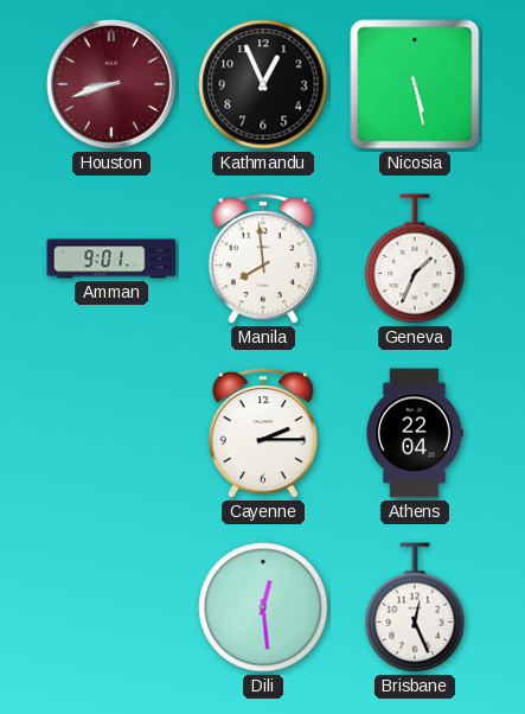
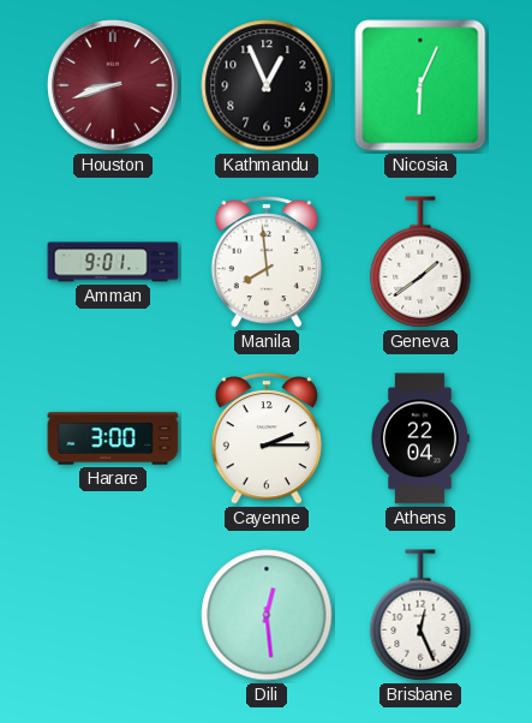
Nicosia: 5:28 -> 6:04
Geneva: 1:34 -> 1:39
Harare: none -> 3:00
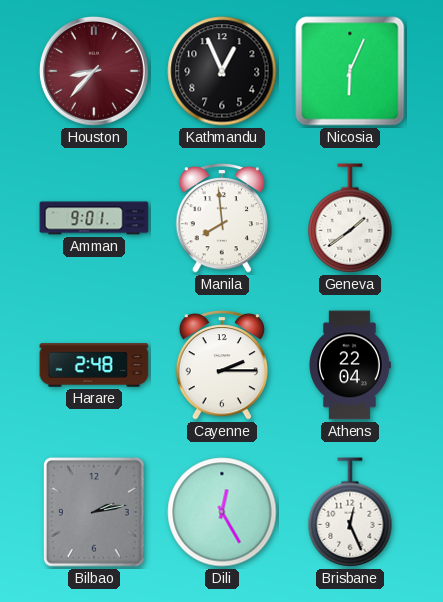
Houston: 8:42 -> 8:37
Harare: 3:00 -> 2:48
Bilbao: none -> 2:13
Dili: 12:29 -> 12:25
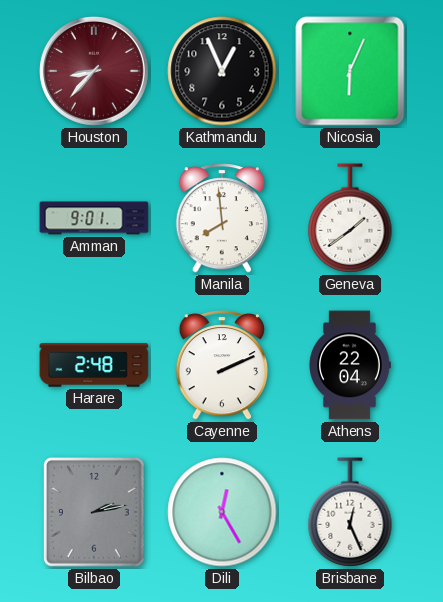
Cayenne: 2:15 -> 2:11
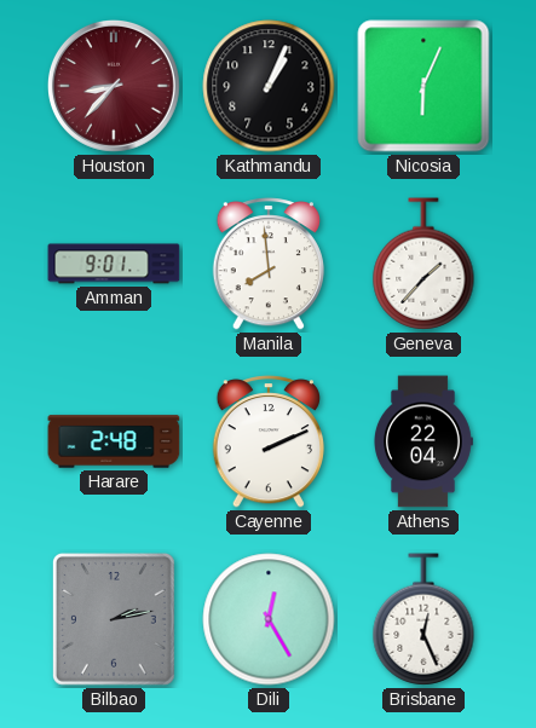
Kathmandu: 12:56 -> 1:04
Geneva: 1:39 -> 1:37
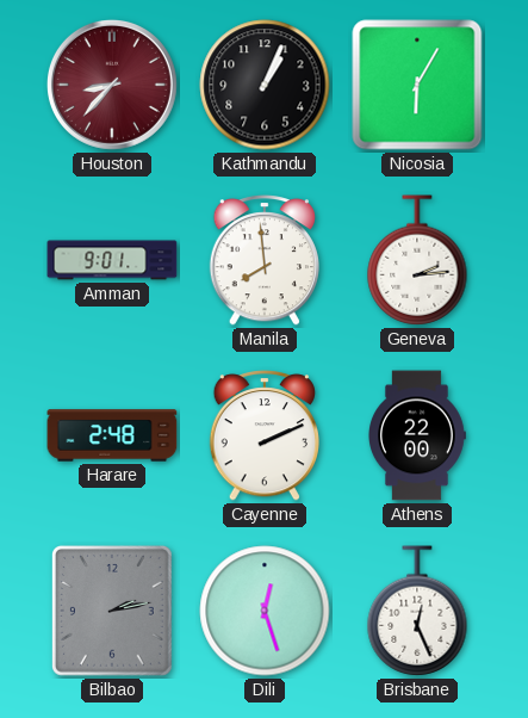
Nicosia: 6:04 -> 6:05
Geneva: 1:37 -> 2:14
Athens: 22:04 -> 22:00
Dili: 12:25 -> 12:27
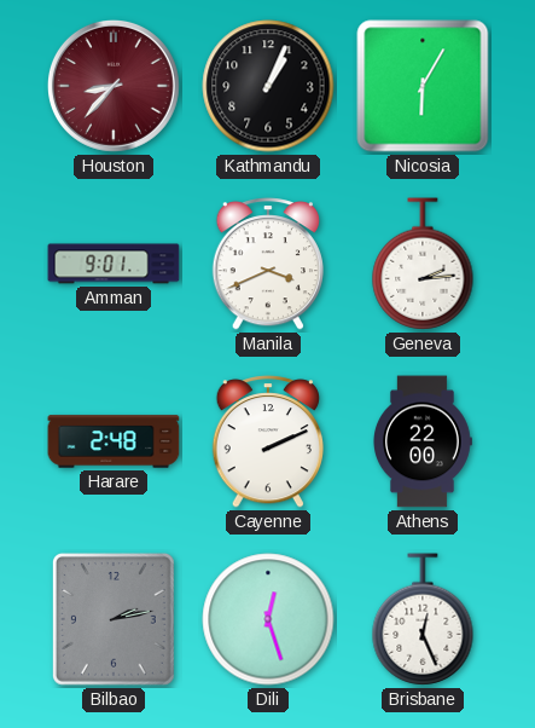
Manila: 7:59 -> 3:41
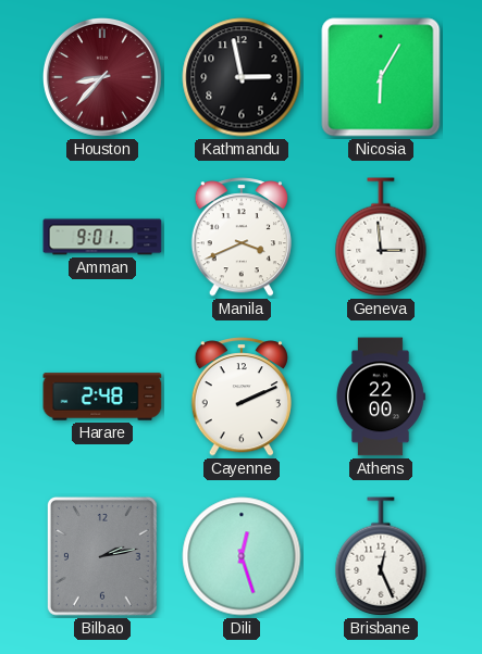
Kathmandu: 1:04 -> 2:58
Geneva: 2:14 -> 2:59
